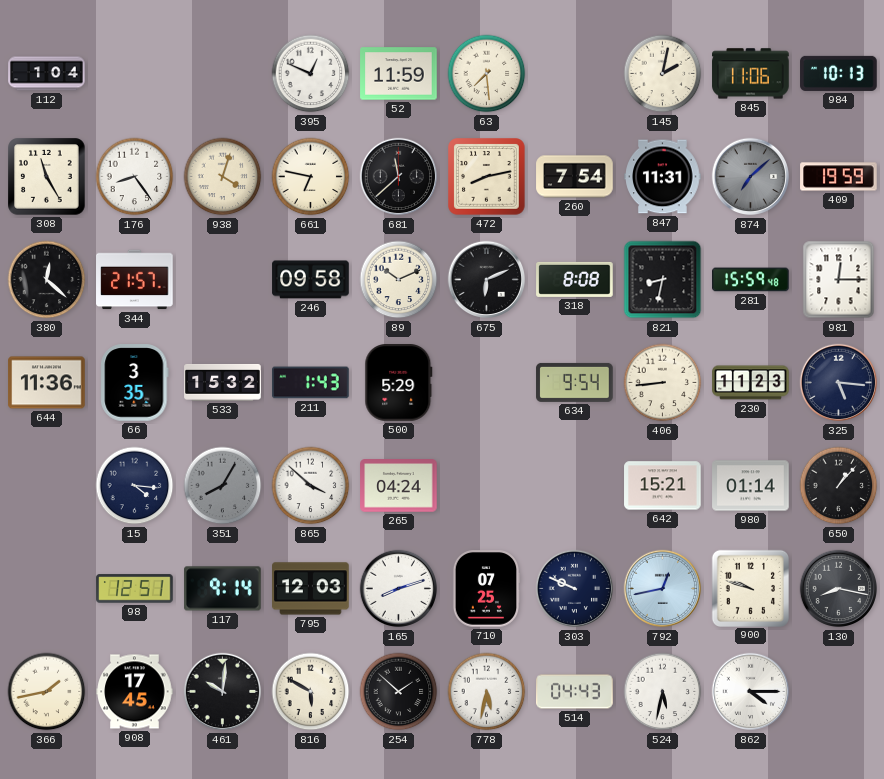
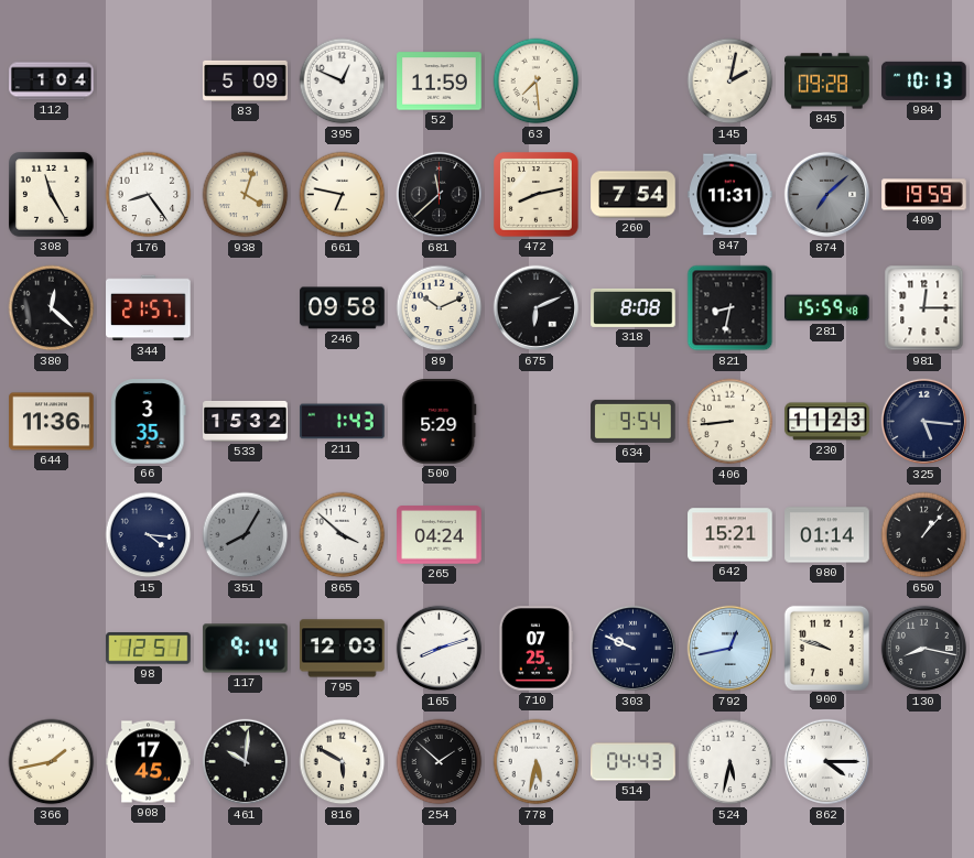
83: none -> 5:09
845: 11:06 -> 09:28
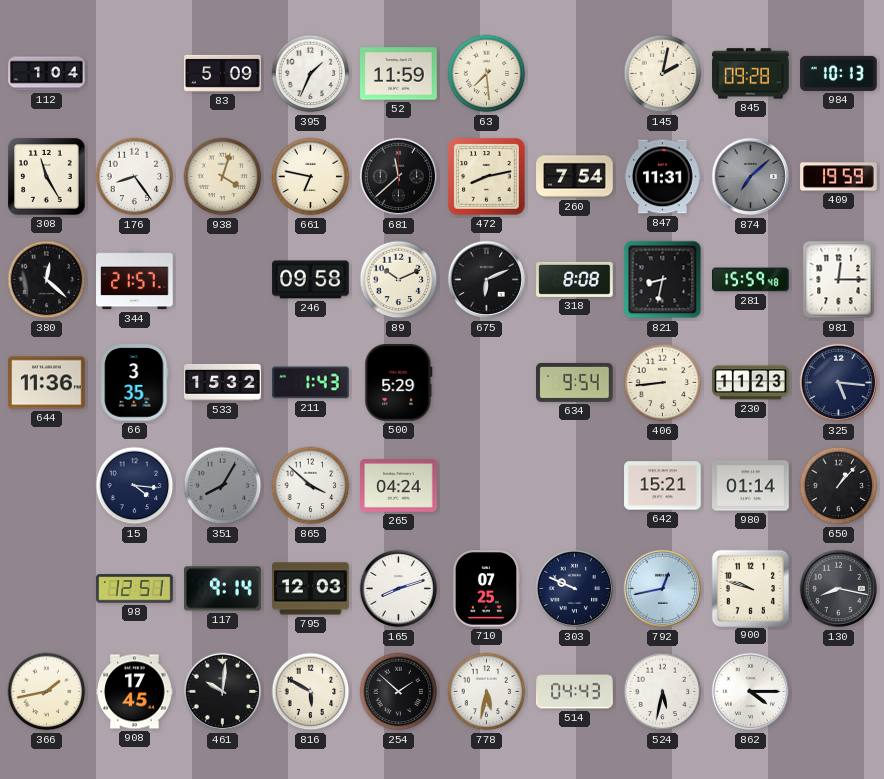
395: 12:49 -> 1:34
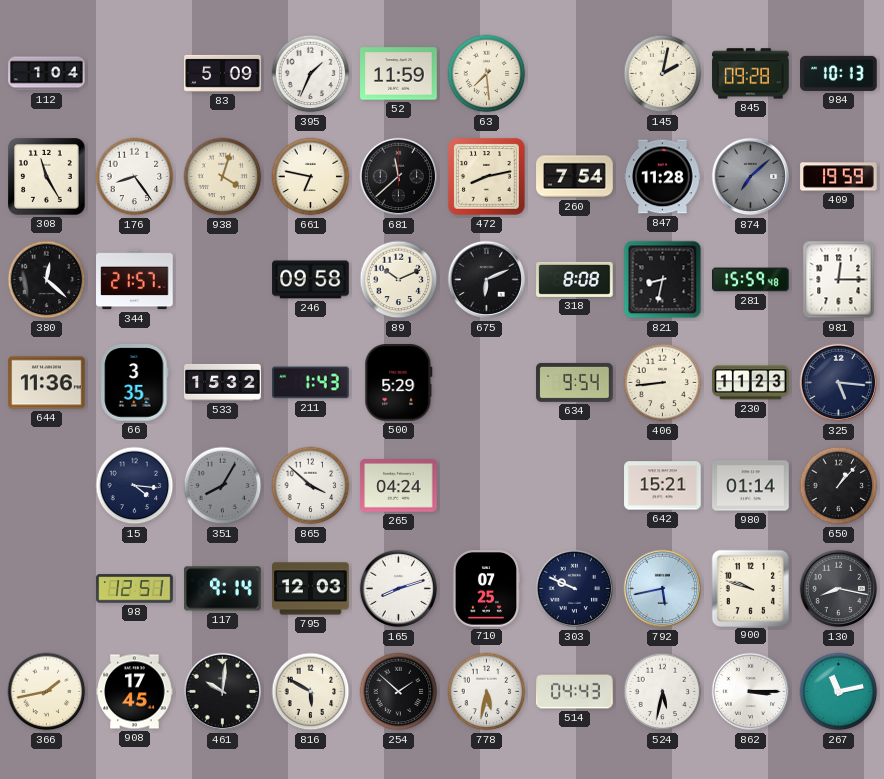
847: 11:31 -> 11:28
792: 12:43 -> 5:43
862: 4:15 -> 3:15
267: none -> 11:13
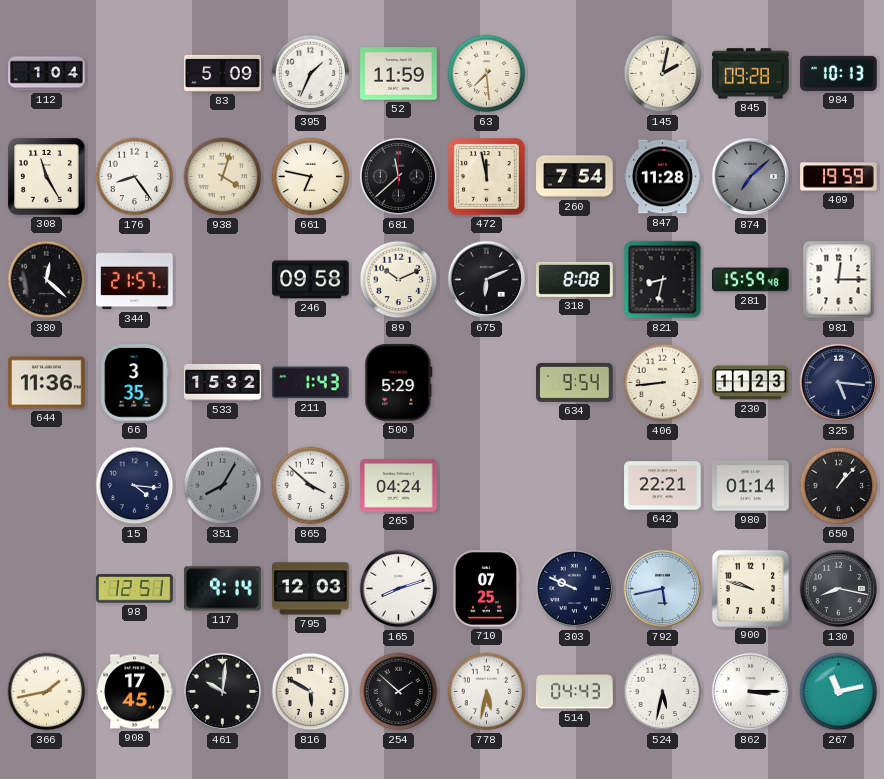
472: 8:13 -> 11:58
642: 15:21 -> 22:21
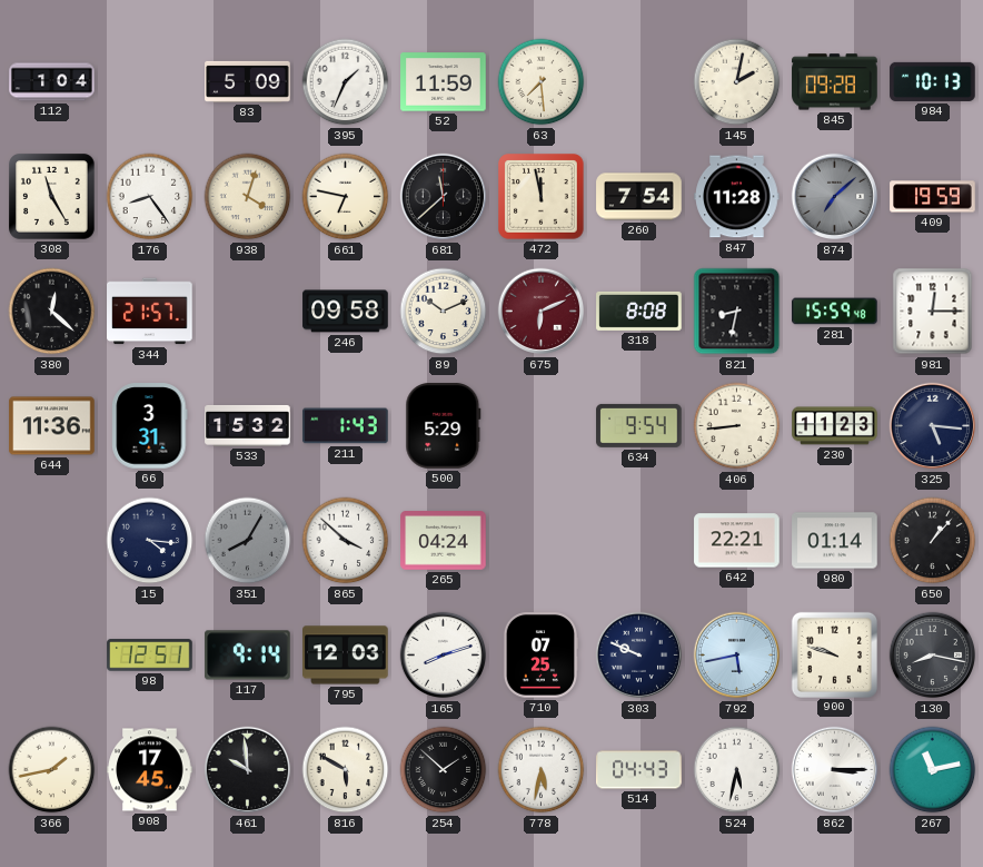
675 dial: black -> burgundy
66: 3:35 -> 3:31
461: 10:01 -> 9:59
